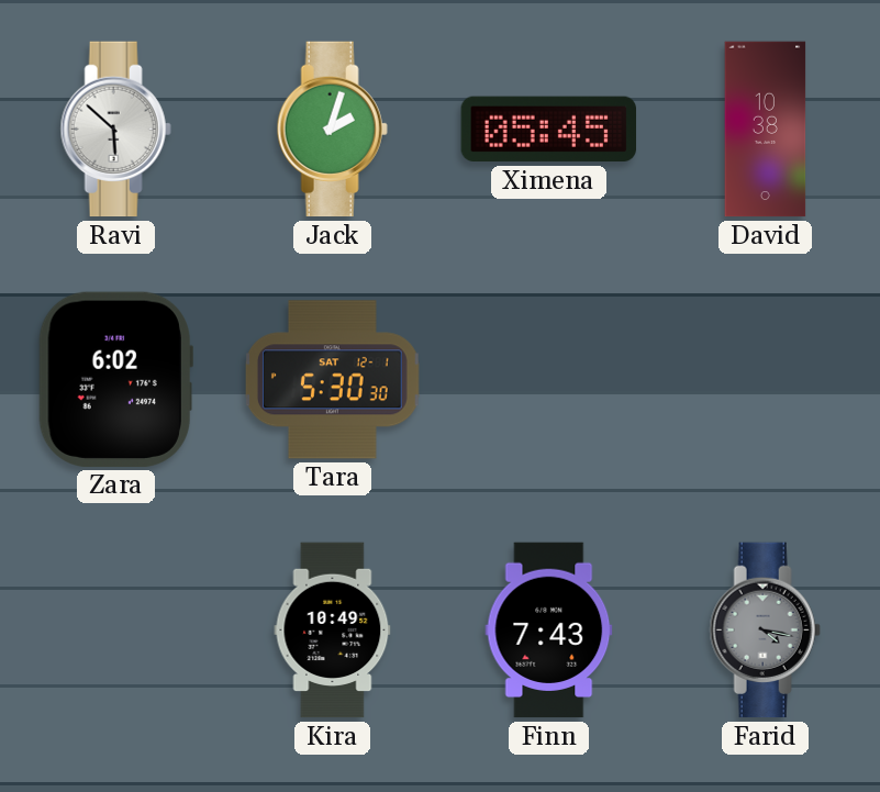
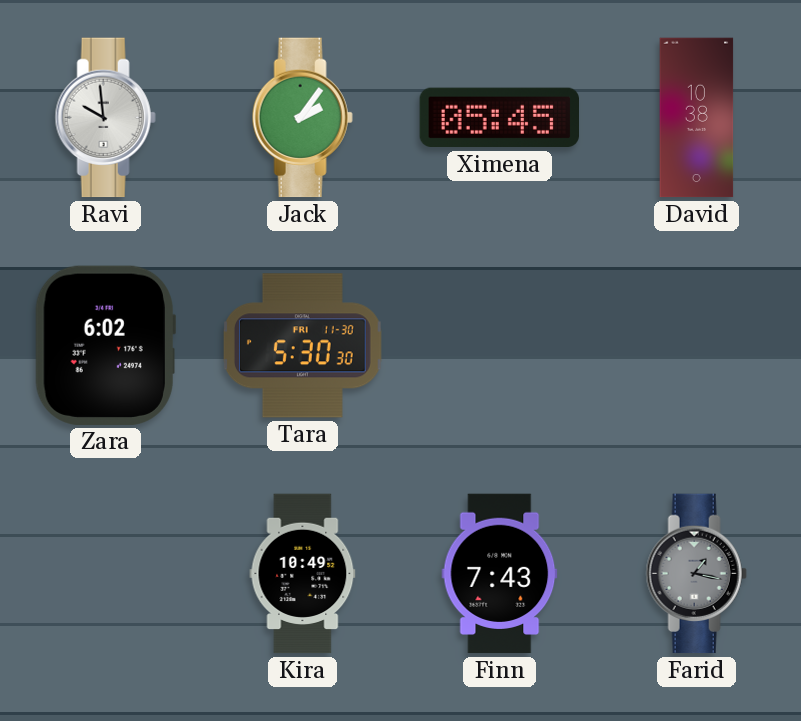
Ravi: 5:52 -> 9:59
Jack: 2:03 -> 2:06
Tara date: SAT 12-1 -> FRI 11-30
Farid: 4:17 -> 1:17
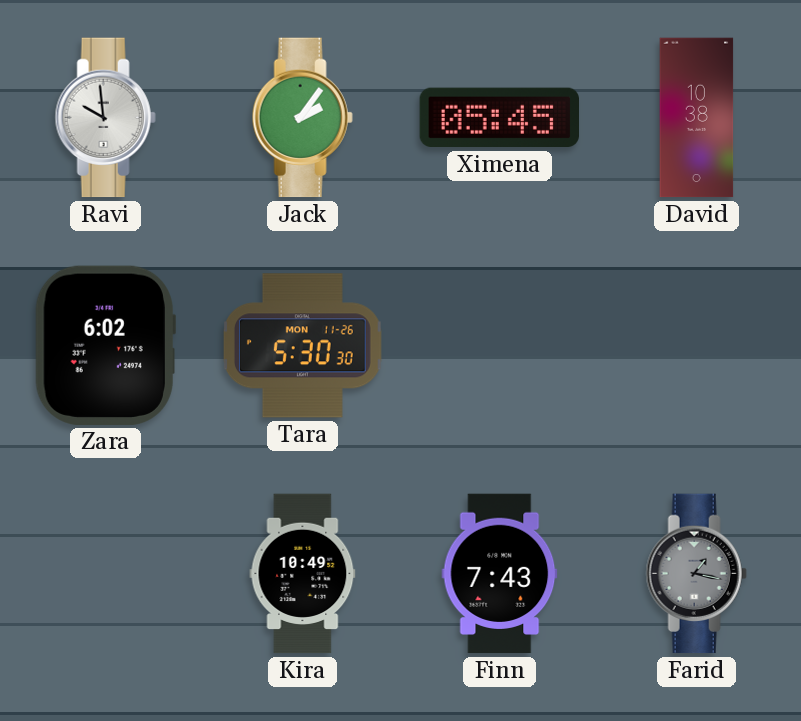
Tara date: FRI 11-30 -> MON 11-26
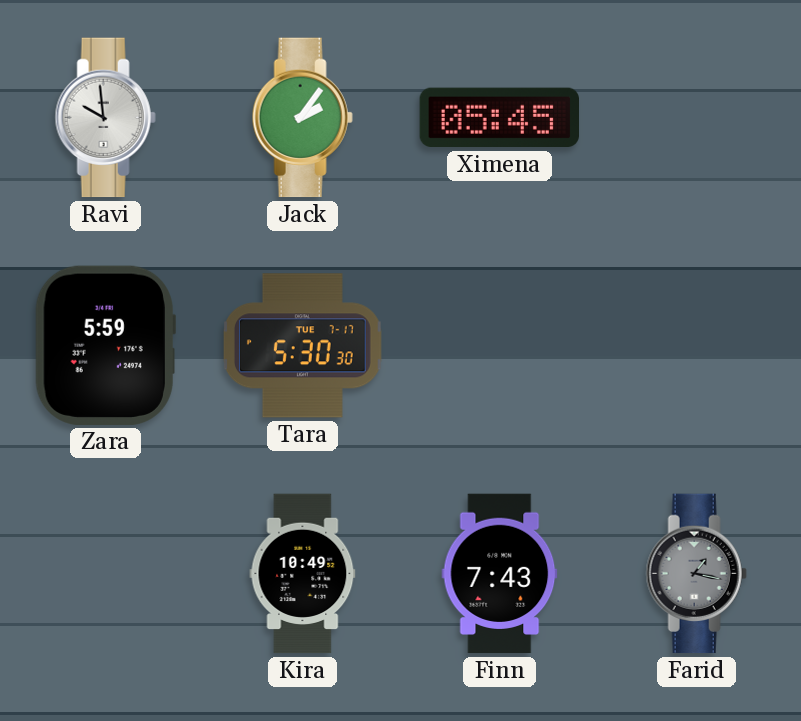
David: 10:38 -> none
Zara: 6:02 -> 5:59
Tara date: MON 11-26 -> TUE 7-17
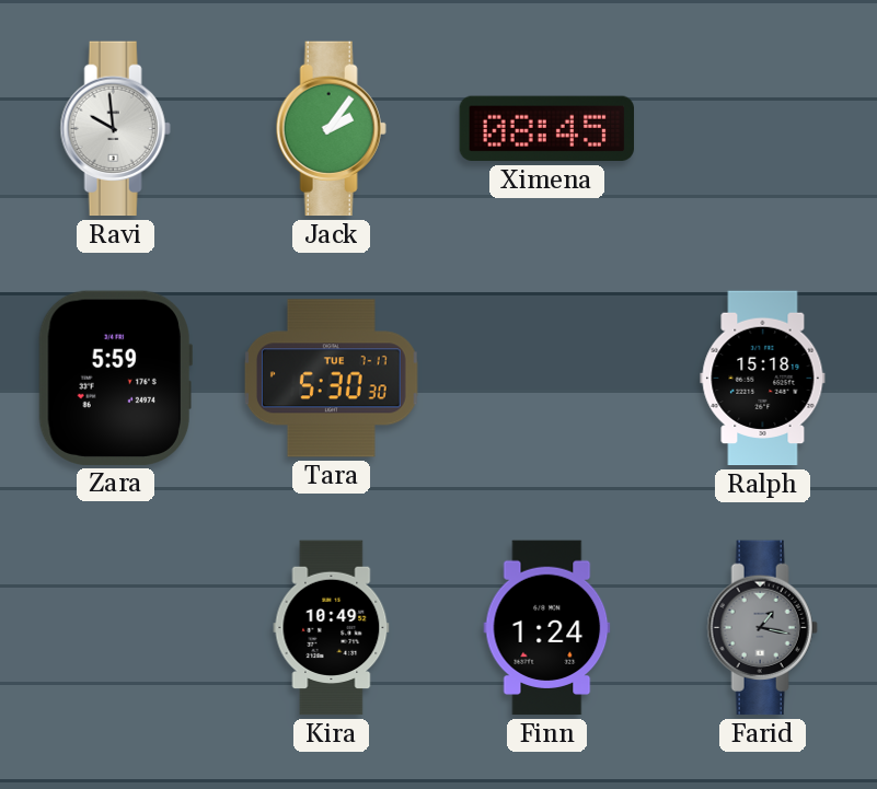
Ximena: 05:45 -> 08:45
Ralph: none -> 15:18
Finn: 7:43 -> 1:24
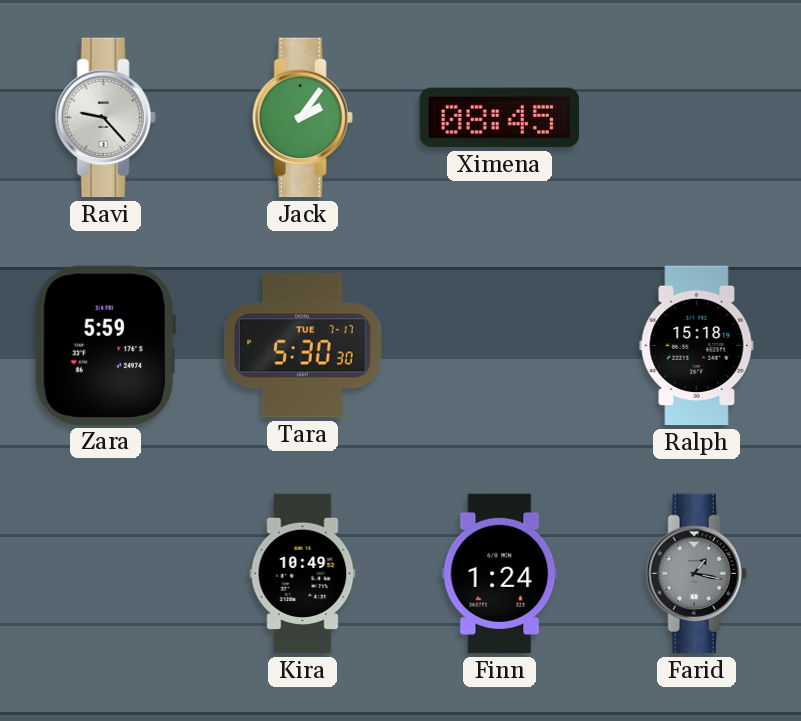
Ravi: 9:59 -> 9:23
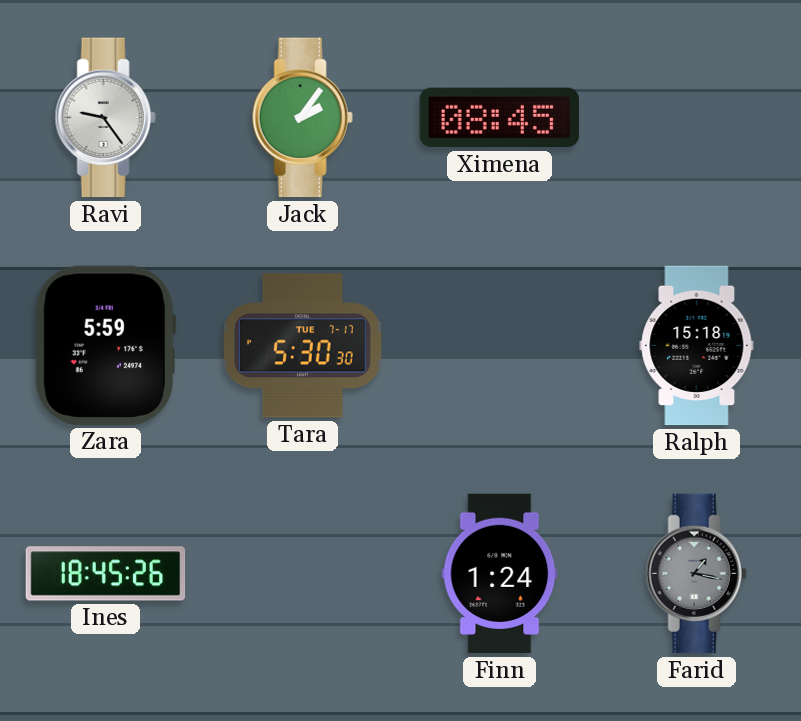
Ravi: 9:23 -> 9:24
Ines: none -> 18:45
Kira: 10:49 -> none
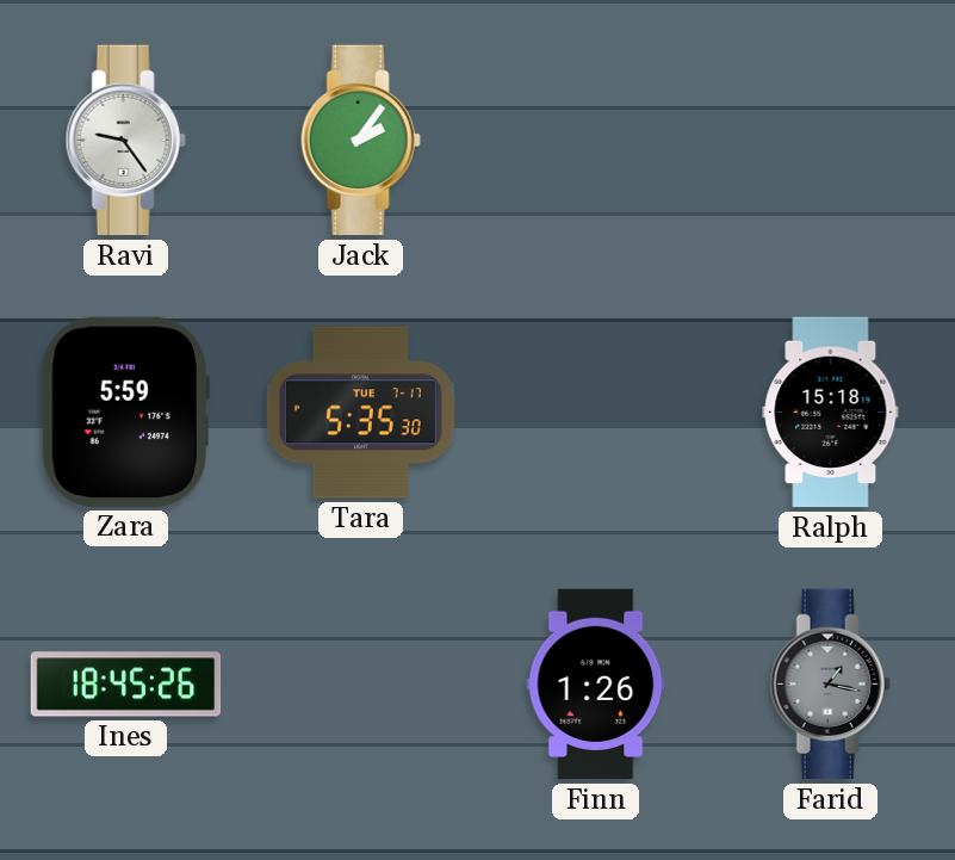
Ximena: 08:45 -> none
Tara: 5:30 -> 5:35
Finn: 1:24 -> 1:26
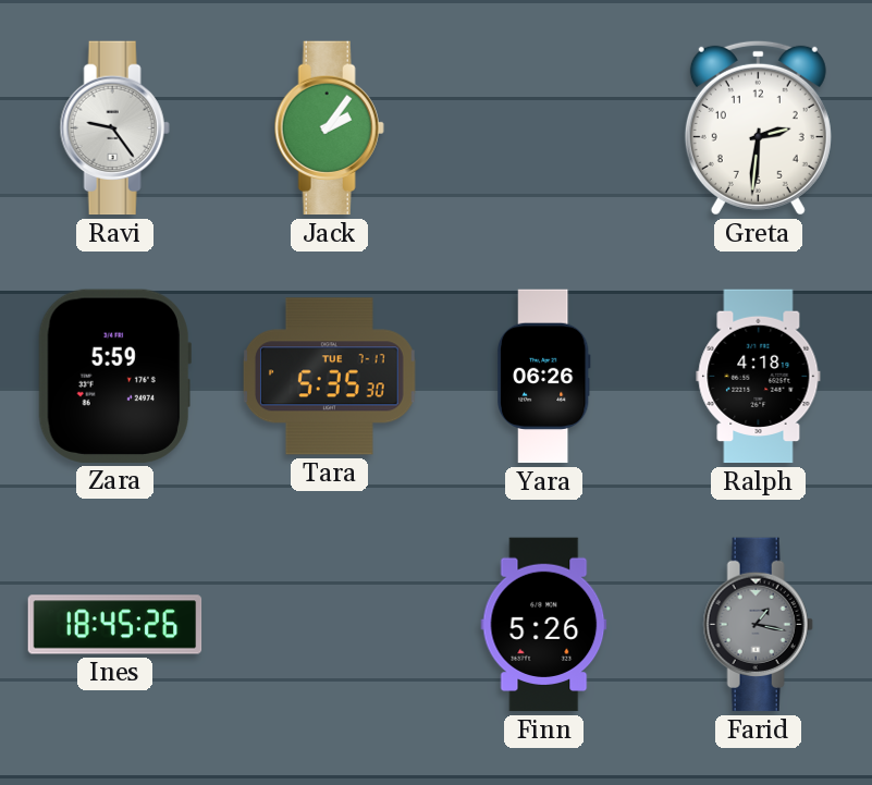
Greta: none -> 2:31
Yara: none -> 06:26
Ralph: 15:18 -> 4:18
Finn: 1:26 -> 5:26
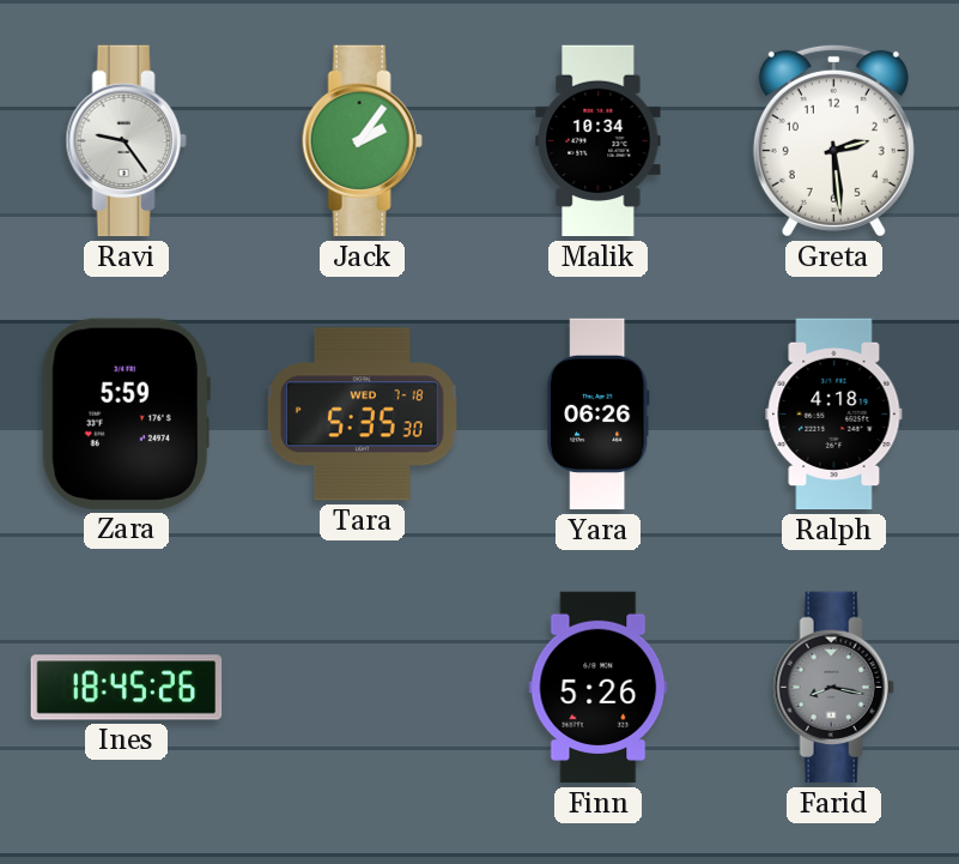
Malik: none -> 10:34
Greta: 2:31 -> 2:29
Tara date: TUE 7-17 -> WED 7-18
Farid: 1:17 -> 8:17
